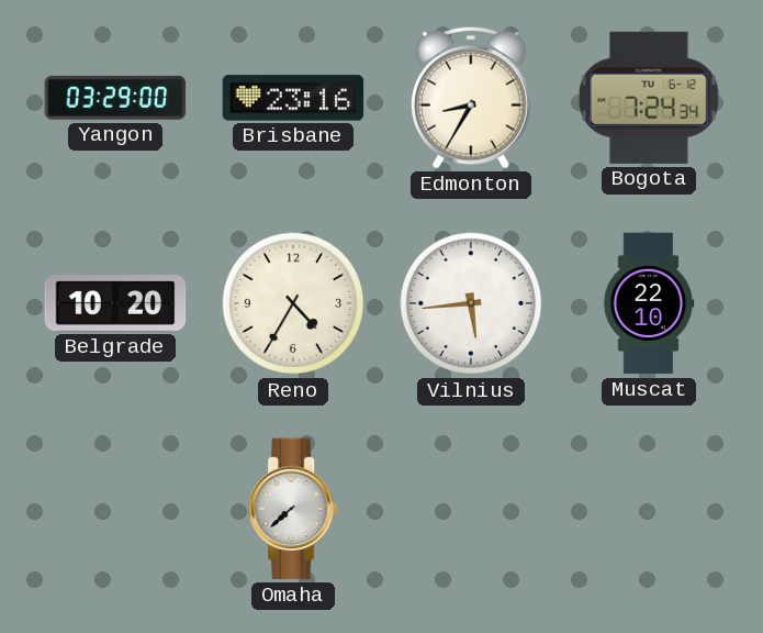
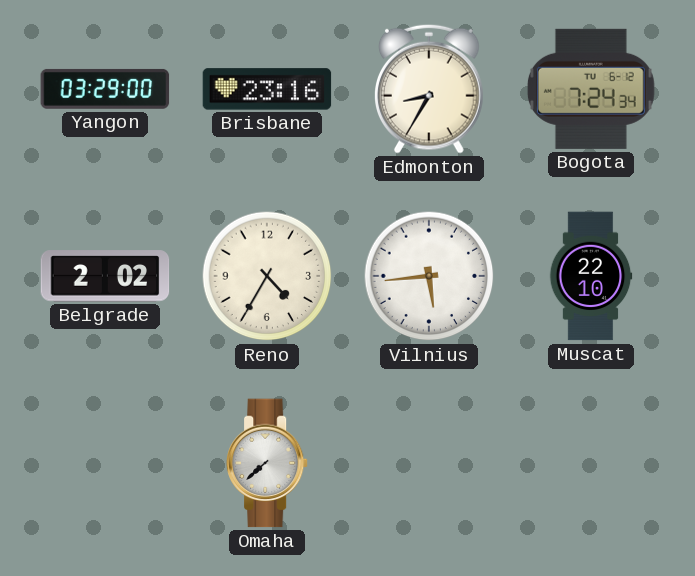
Belgrade: 10:20 -> 2:02
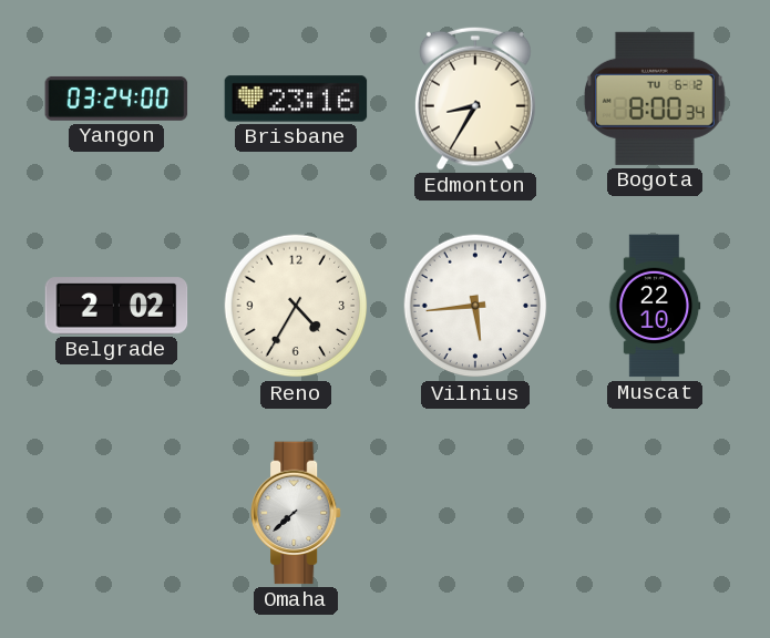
Yangon: 03:29 -> 03:24
Bogota: 7:24 -> 8:00
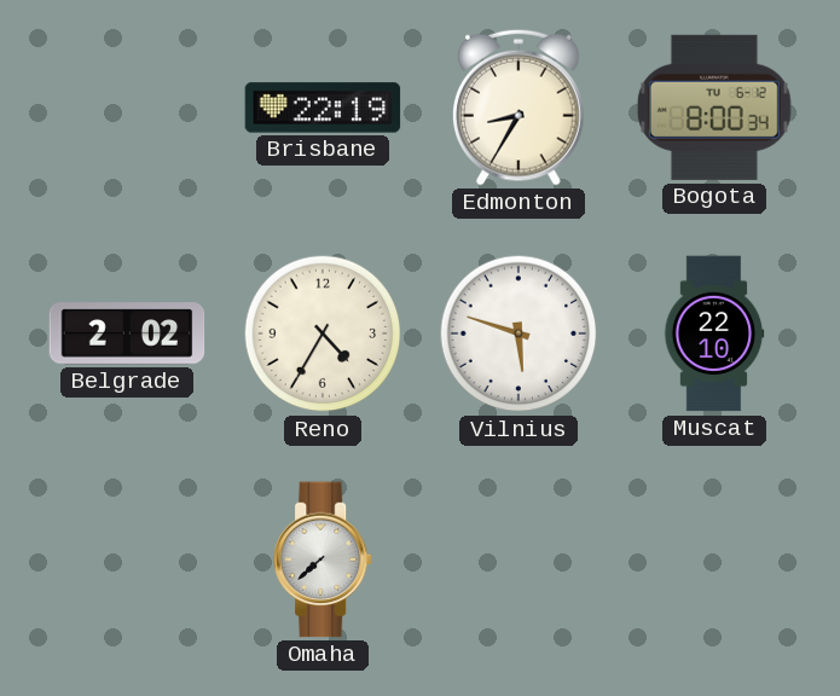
Yangon: 03:24 -> none
Brisbane: 23:16 -> 22:19
Vilnius: 5:44 -> 5:48
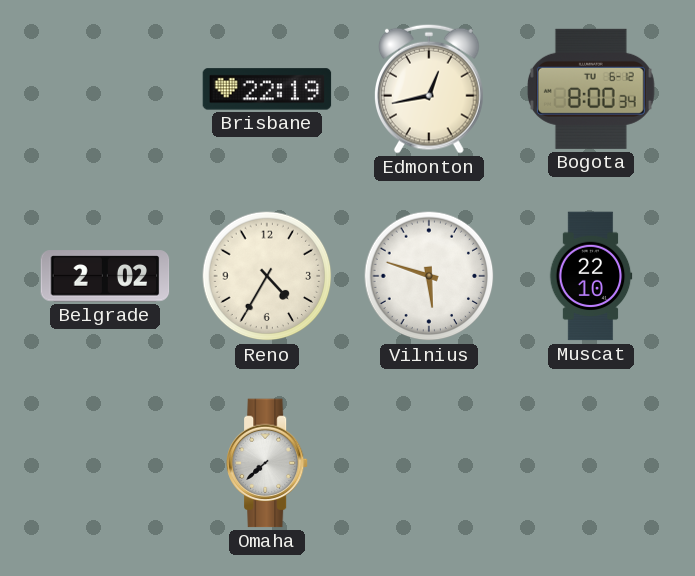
Edmonton: 8:35 -> 12:43
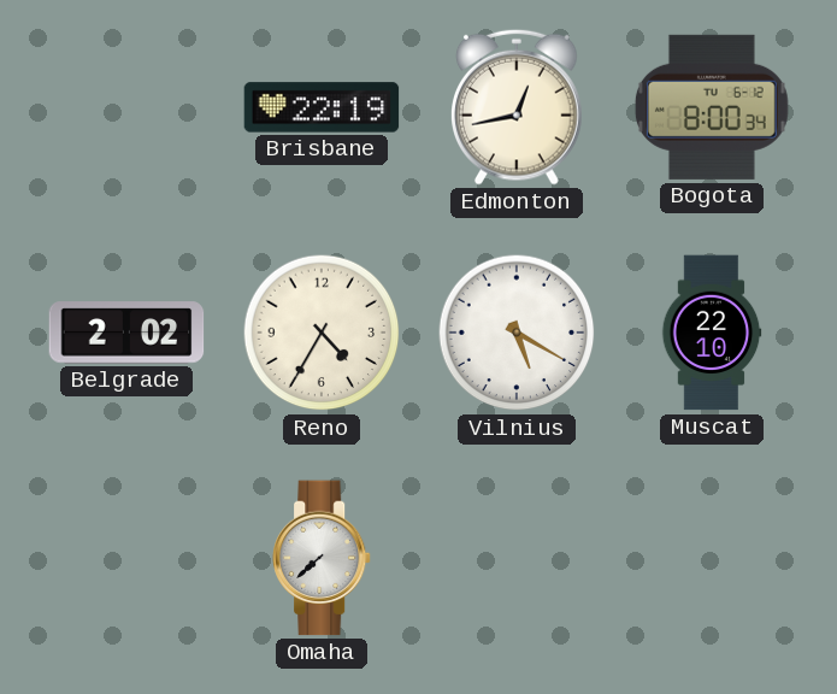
Vilnius: 5:48 -> 5:20
